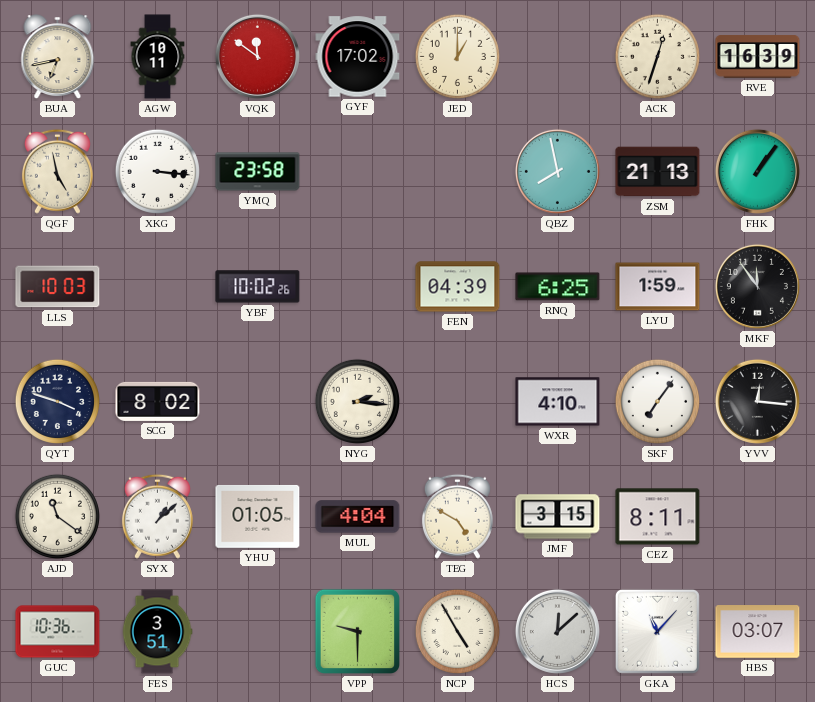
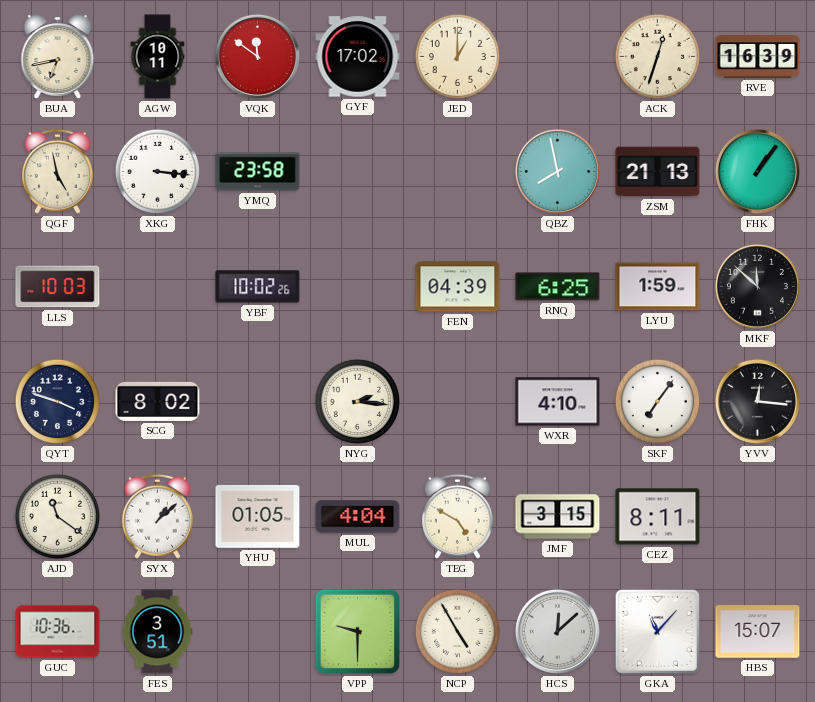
MKF: 11:54 -> 11:52
HBS: 03:07 -> 15:07
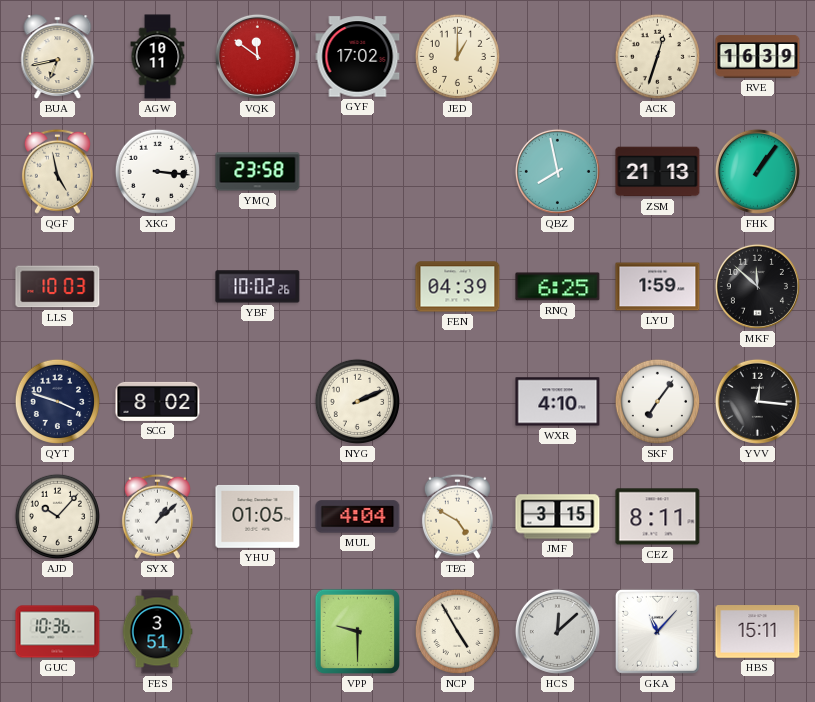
NYG: 2:16 -> 2:11
AJD: 11:21 -> 10:07
HBS: 15:07 -> 15:11
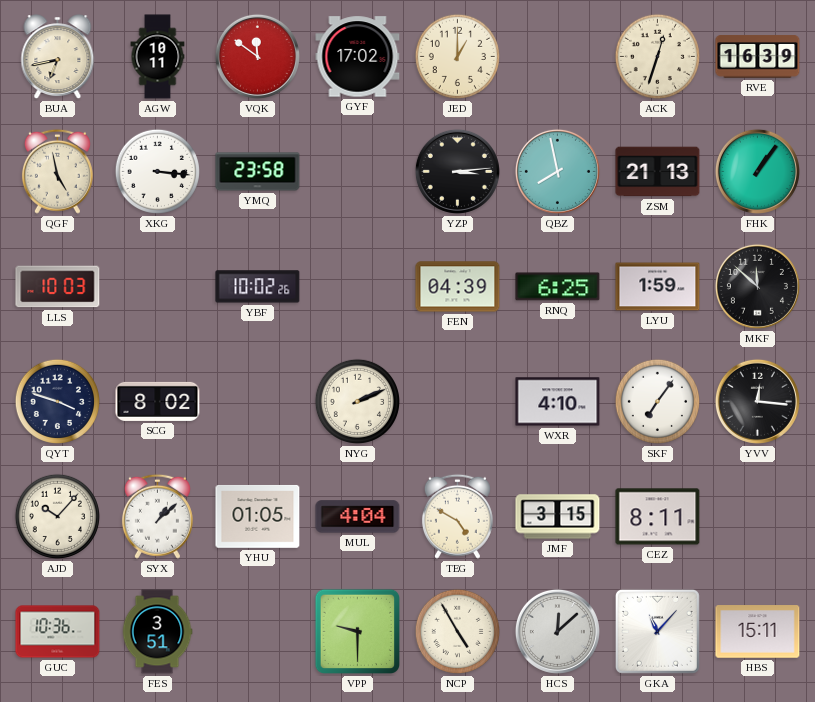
YZP: none -> 3:14
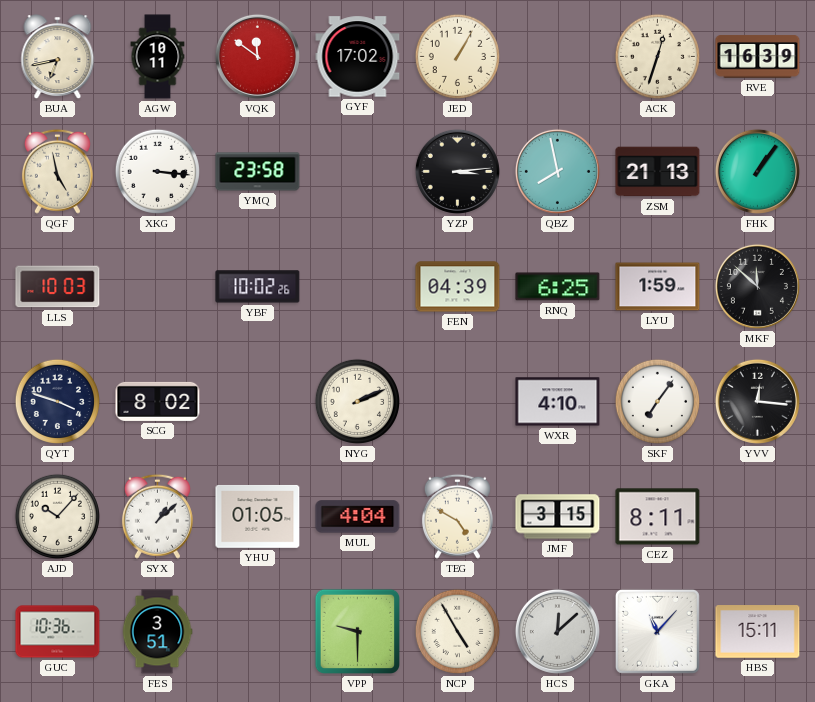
JED: 1:00 -> 1:05
